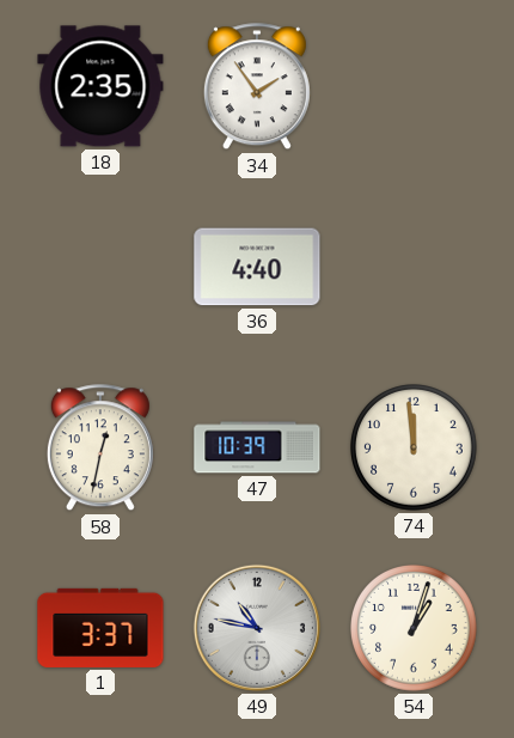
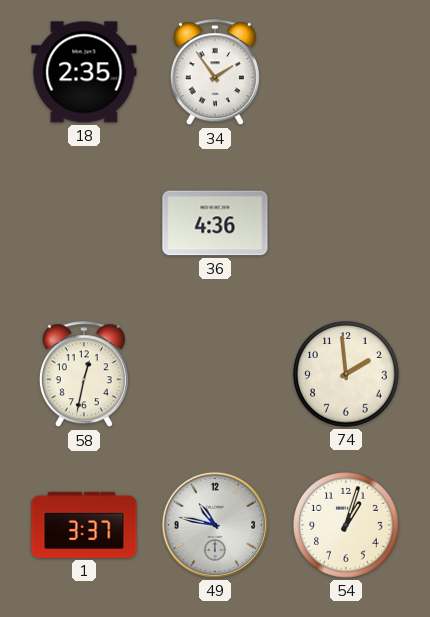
36: 4:40 -> 4:36
47: 10:39 -> none
74: 11:59 -> 1:59
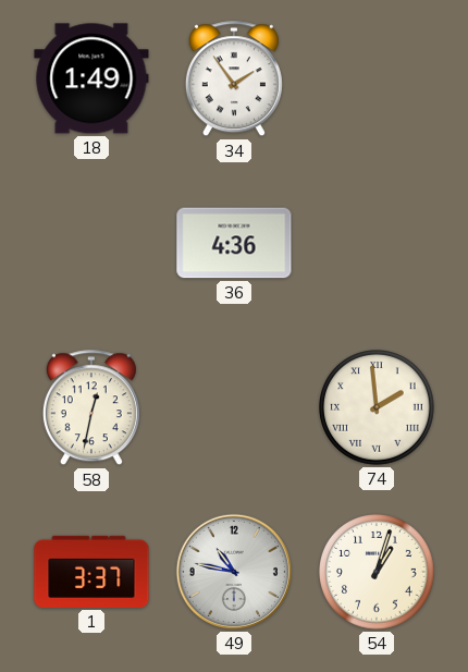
18: 2:35 -> 1:49
74 numerals: Arabic -> Roman
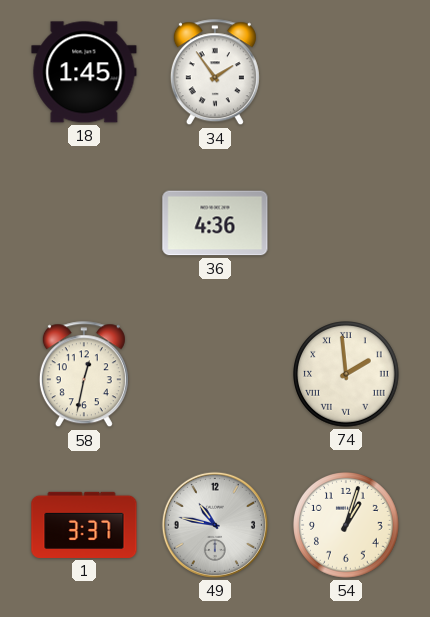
18: 1:49 -> 1:45
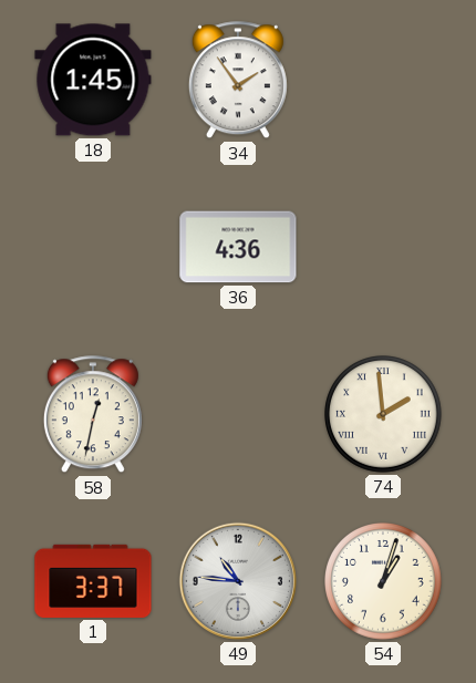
49: 10:47 -> 10:46
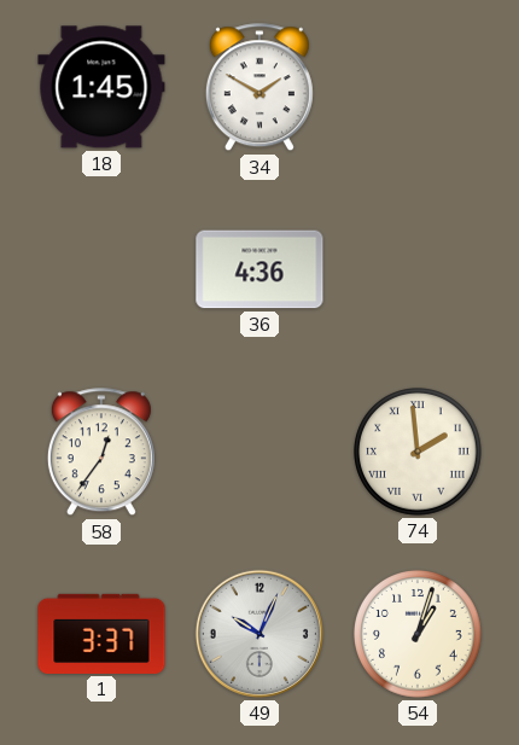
34: 1:54 -> 1:50
58: 12:32 -> 12:36
49: 10:46 -> 10:04
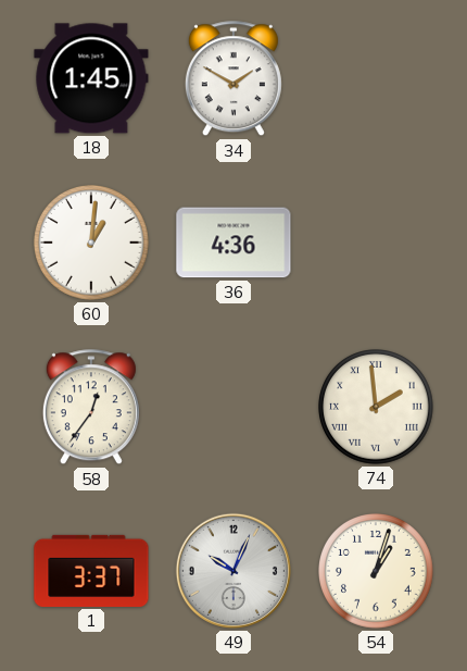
60: none -> 1:01
